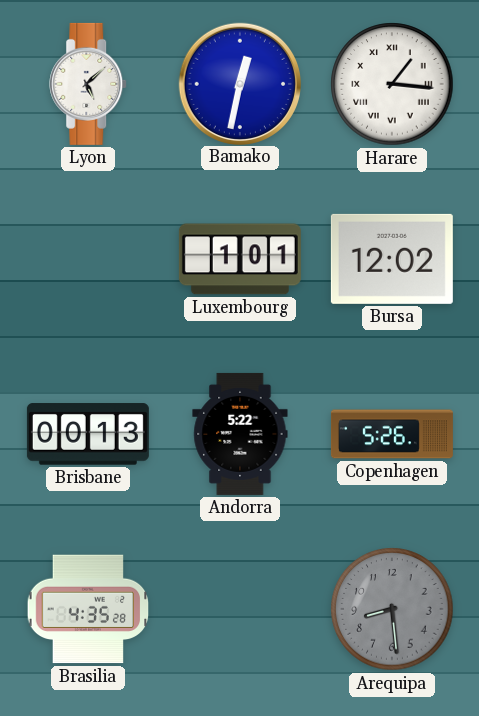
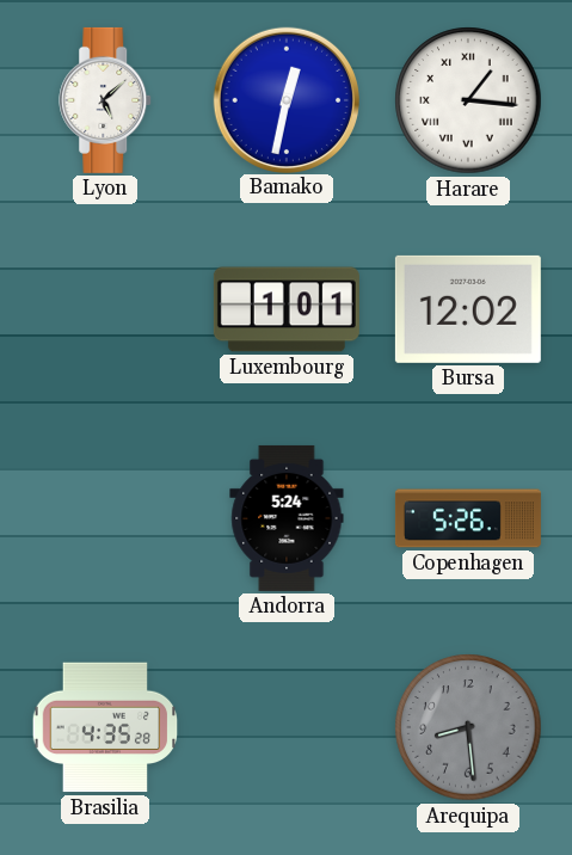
Brisbane: 00:13 -> none
Andorra: 5:22 -> 5:24
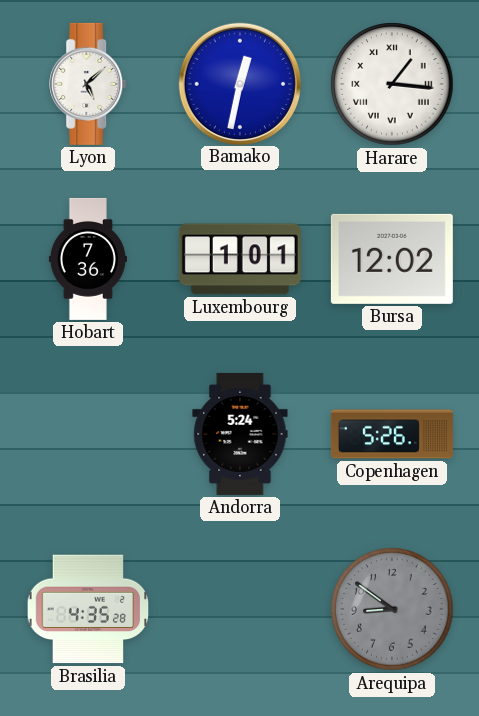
Hobart: none -> 7:36
Arequipa: 8:29 -> 8:51
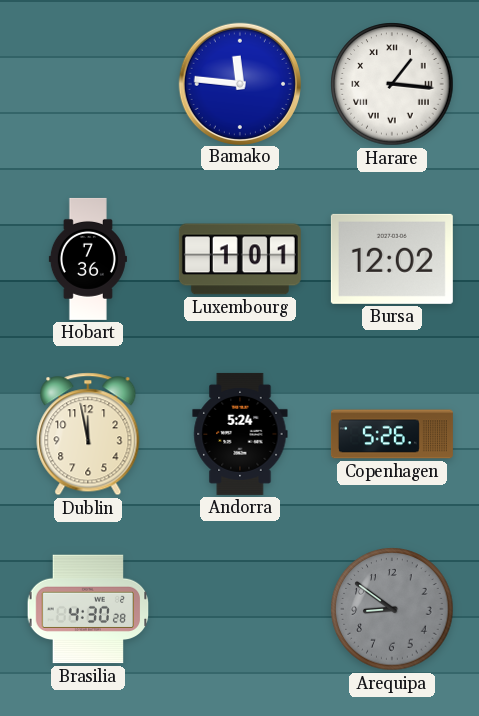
Lyon: 5:08 -> none
Bamako: 12:32 -> 11:46
Dublin: none -> 11:58
Brasilia: 4:35 -> 4:30
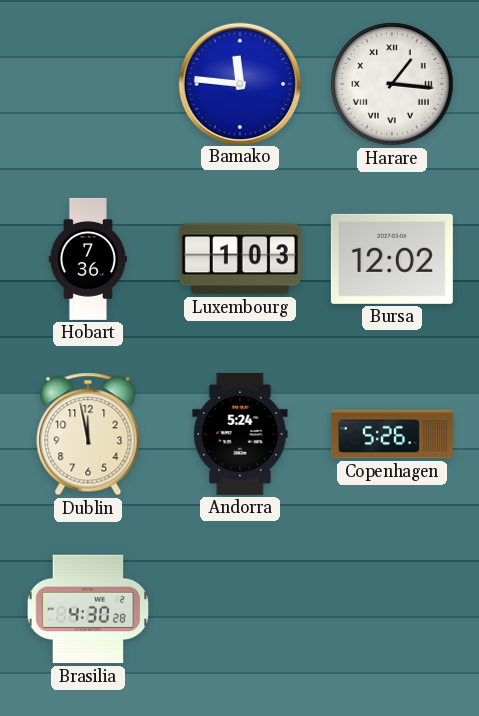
Luxembourg: 1:01 -> 1:03
Arequipa: 8:51 -> none
